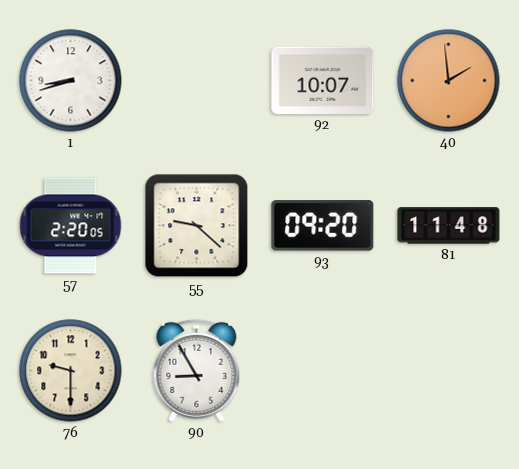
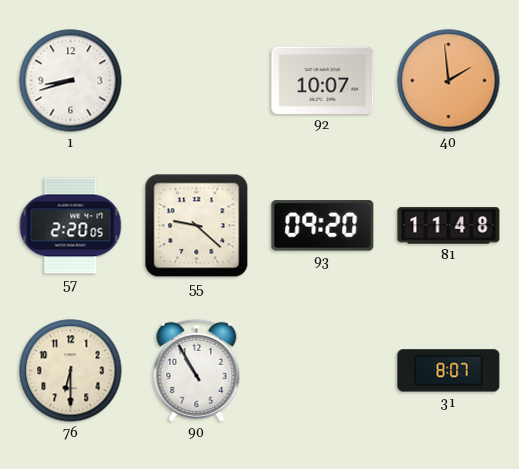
76: 9:30 -> 6:30
90: 8:55 -> 10:55
31: none -> 8:07
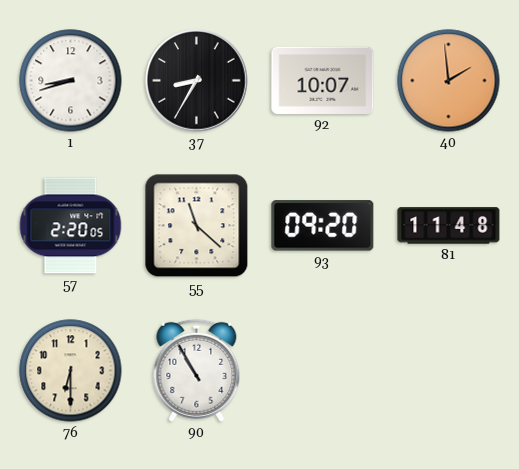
37: none -> 8:35
55: 9:22 -> 11:22
31: 8:07 -> none
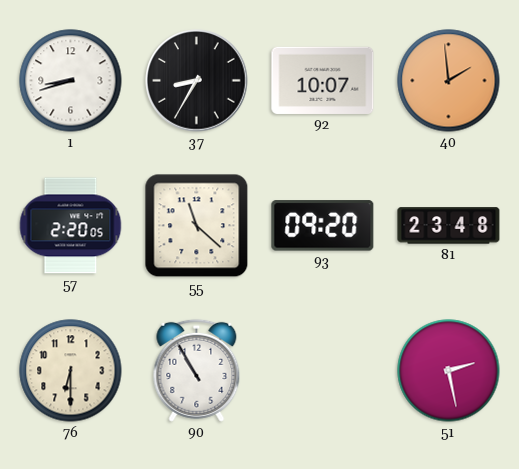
81: 11:48 -> 23:48
51: none -> 2:28
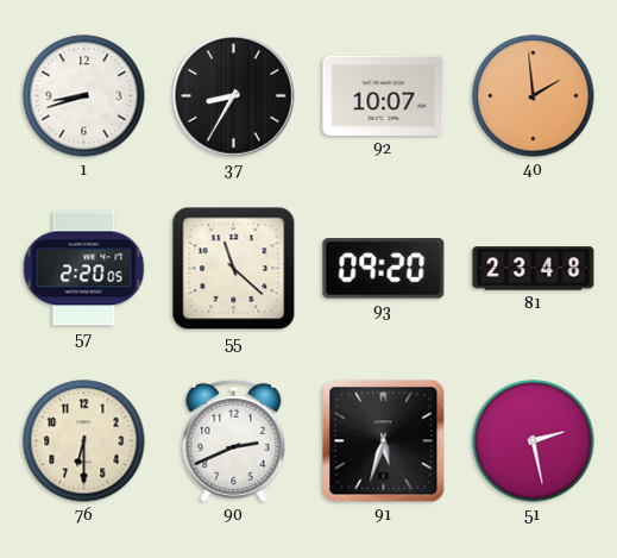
90: 10:55 -> 2:41
91: none -> 5:33
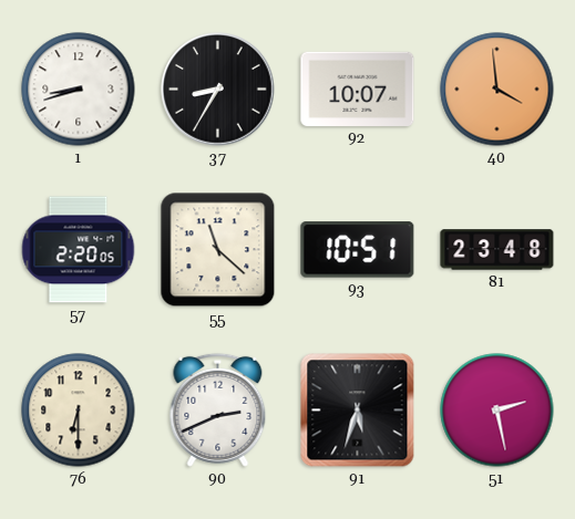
40: 1:59 -> 3:59
93: 09:20 -> 10:51
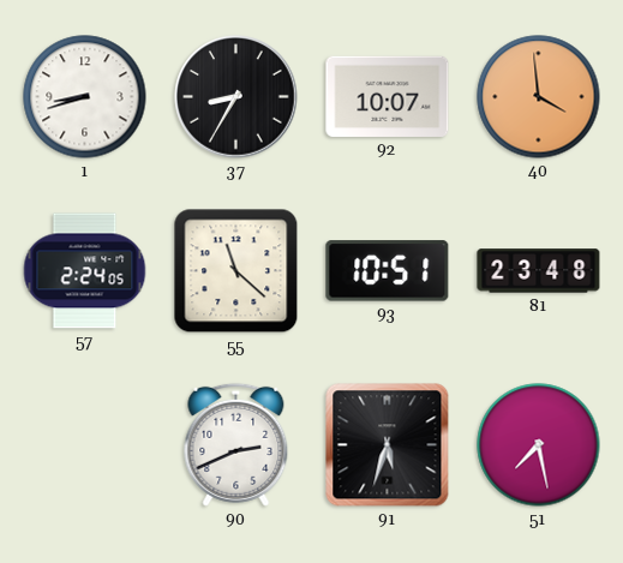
57: 2:20 -> 2:24
76: 6:30 -> none
51: 2:28 -> 7:28
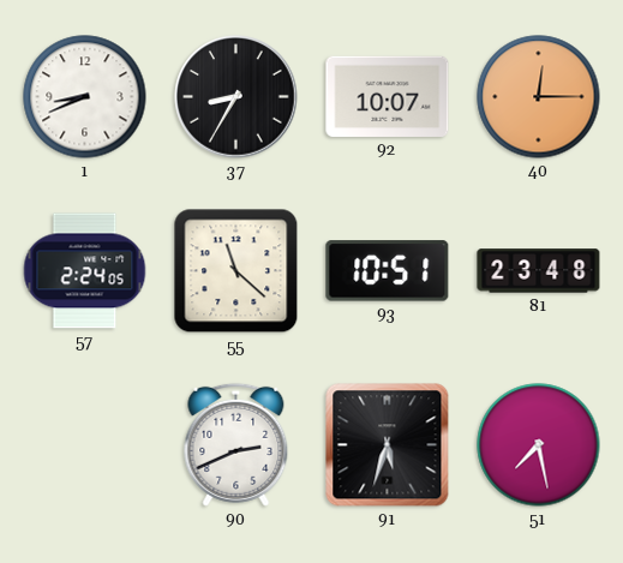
1: 8:42 -> 8:41
40: 3:59 -> 12:15
